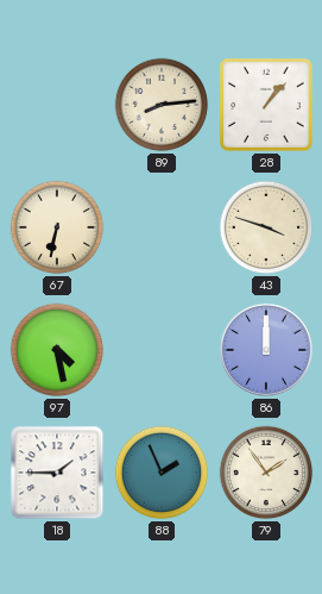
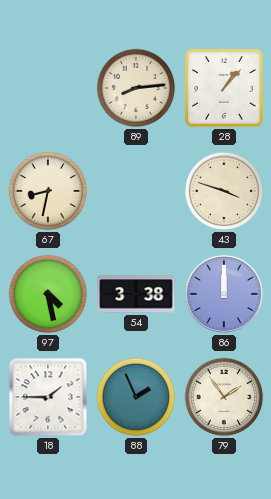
67: 6:32 -> 8:32
54: none -> 3:38
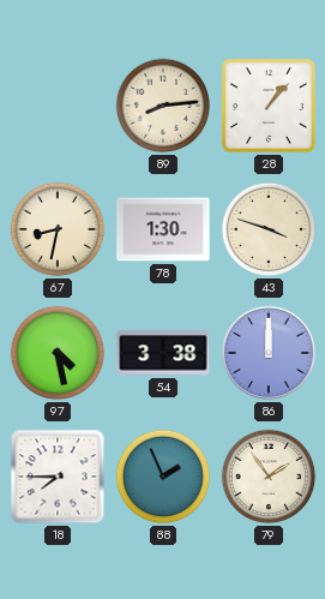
78: none -> 1:30
18: 1:45 -> 7:45
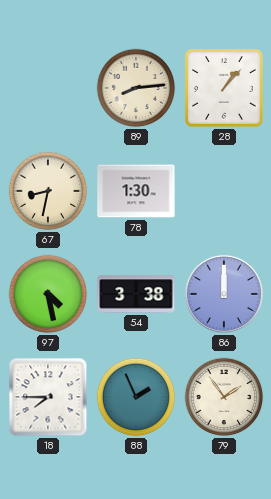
43: 3:48 -> none
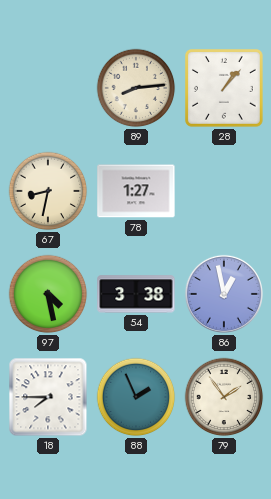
78: 1:30 -> 1:27
86: 12:00 -> 12:58
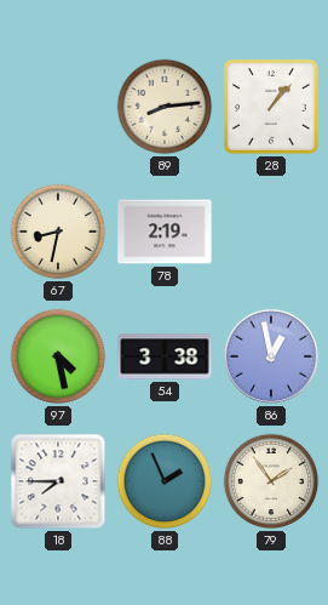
78: 1:27 -> 2:19
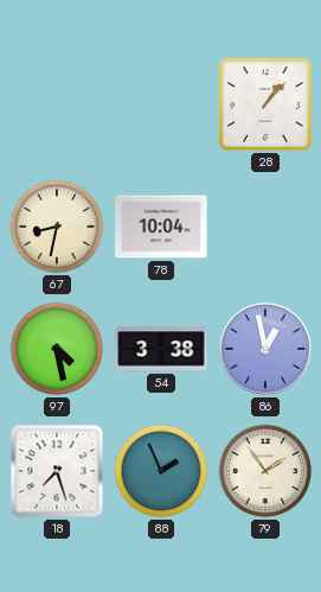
89: 8:14 -> none
78: 2:19 -> 10:04
18: 7:45 -> 7:27
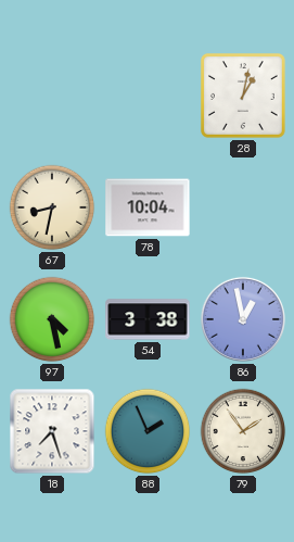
28: 1:07 -> 1:02
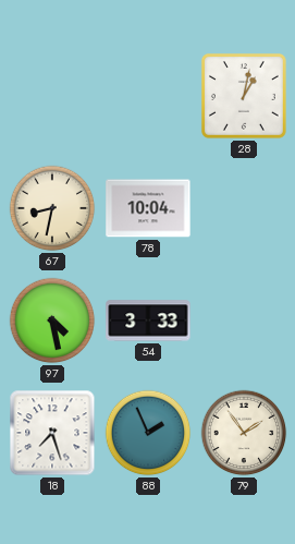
54: 3:38 -> 3:33
86: 12:58 -> none
